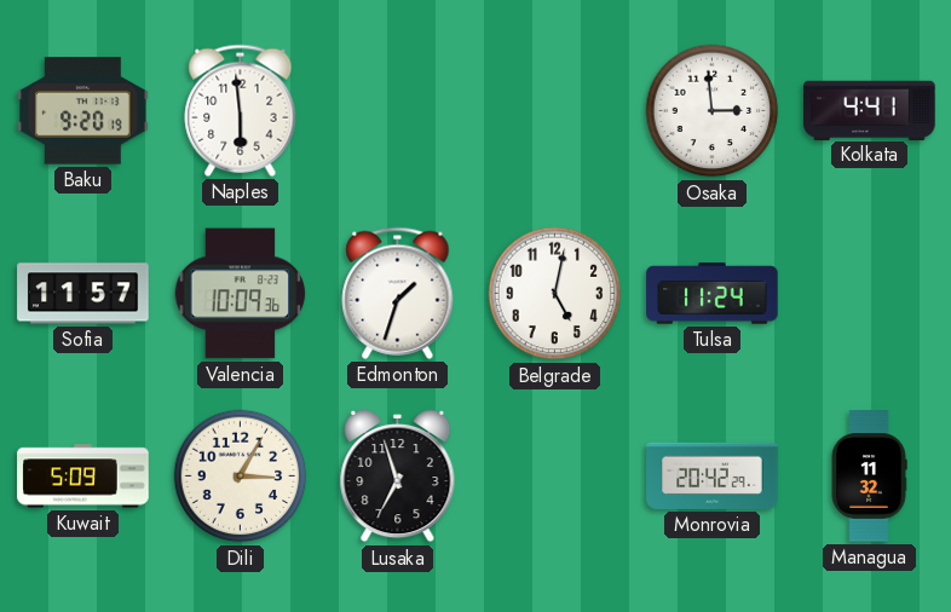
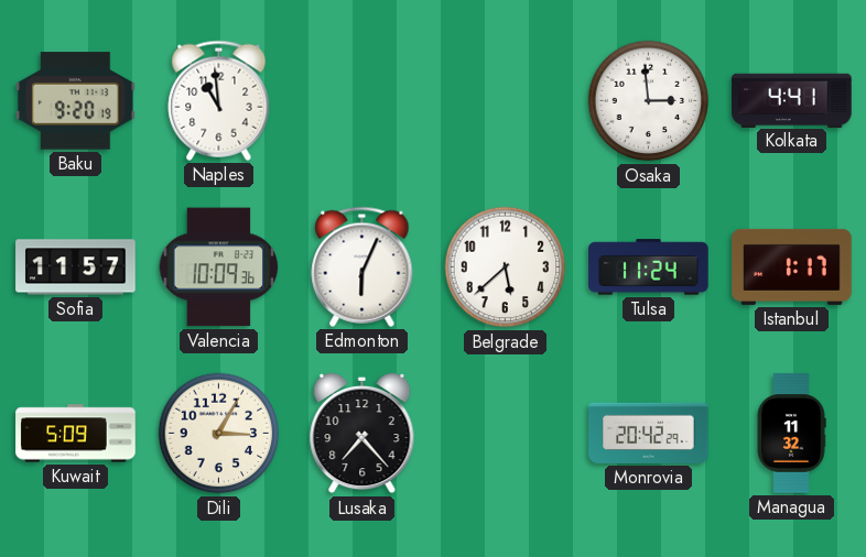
Naples: 5:59 -> 10:59
Edmonton: 1:33 -> 6:04
Belgrade: 5:02 -> 5:38
Istanbul: none -> 1:17
Lusaka: 6:57 -> 7:23
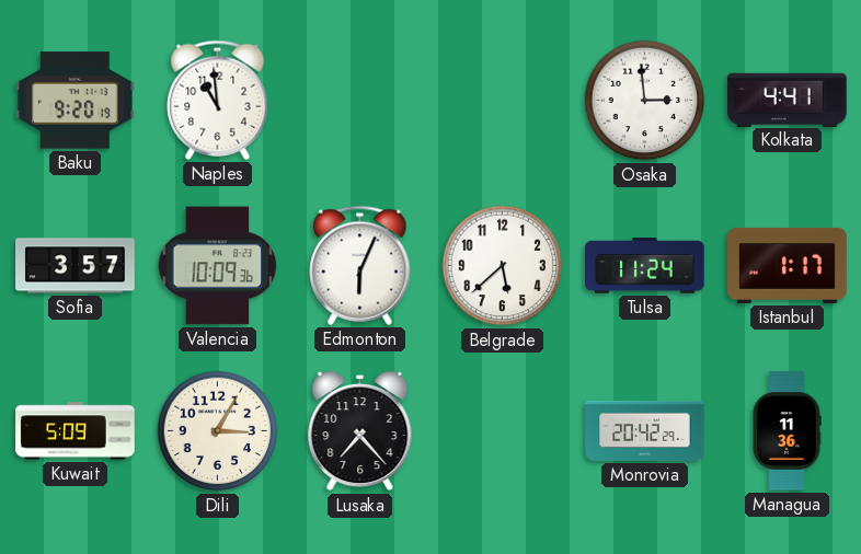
Sofia: 11:57 -> 3:57
Managua: 11:32 -> 11:36
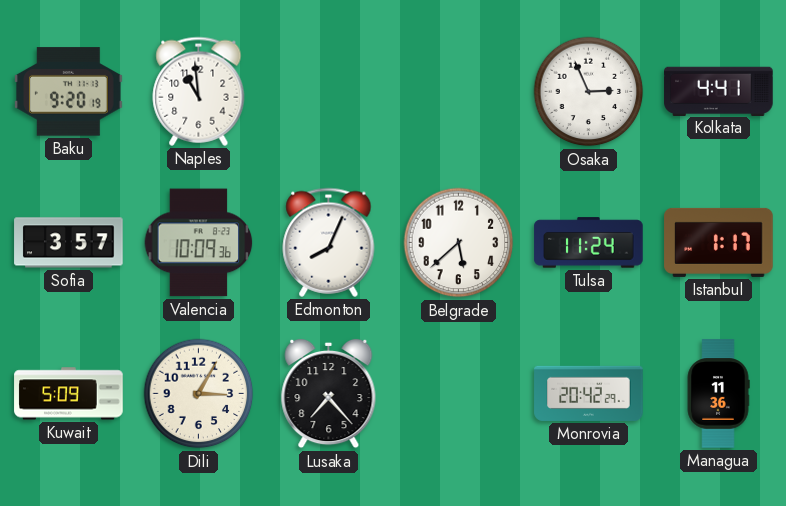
Osaka: 2:59 -> 2:56
Edmonton: 6:04 -> 8:04
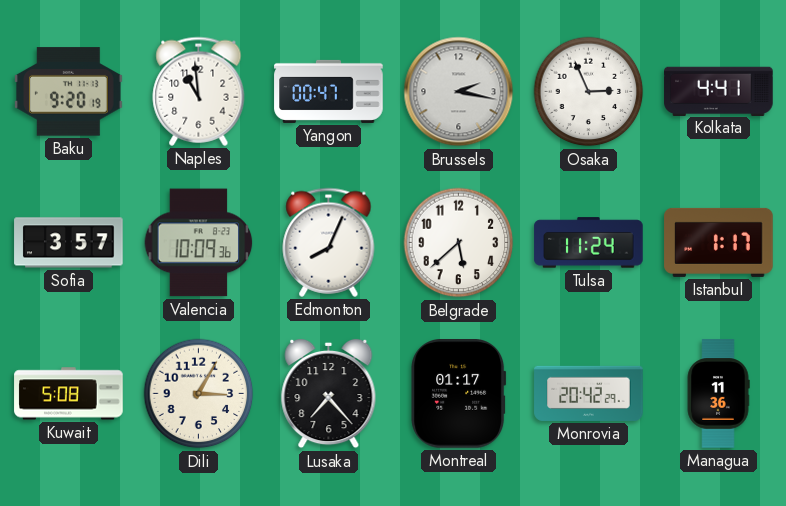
Yangon: none -> 00:47
Brussels: none -> 2:17
Kuwait: 5:09 -> 5:08
Montreal: none -> 01:17
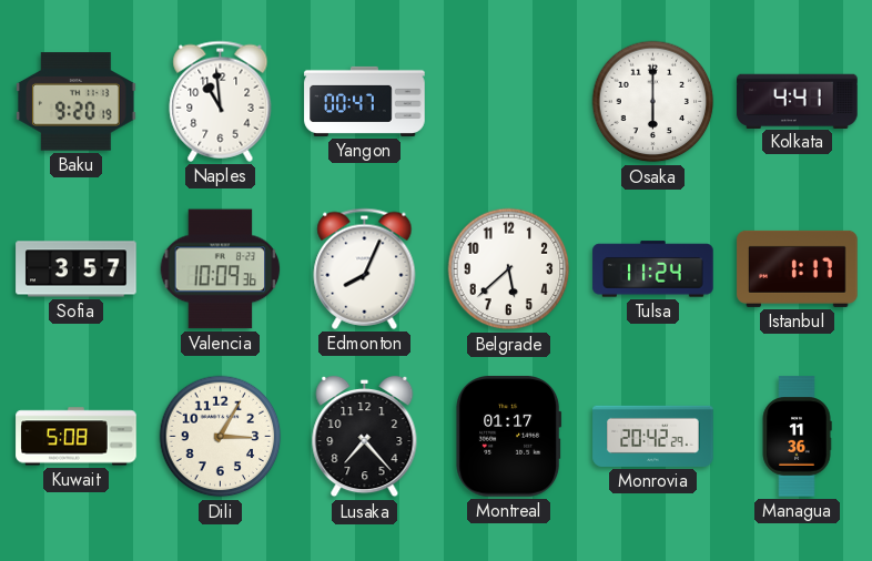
Brussels: 2:17 -> none
Osaka: 2:56 -> 6:00
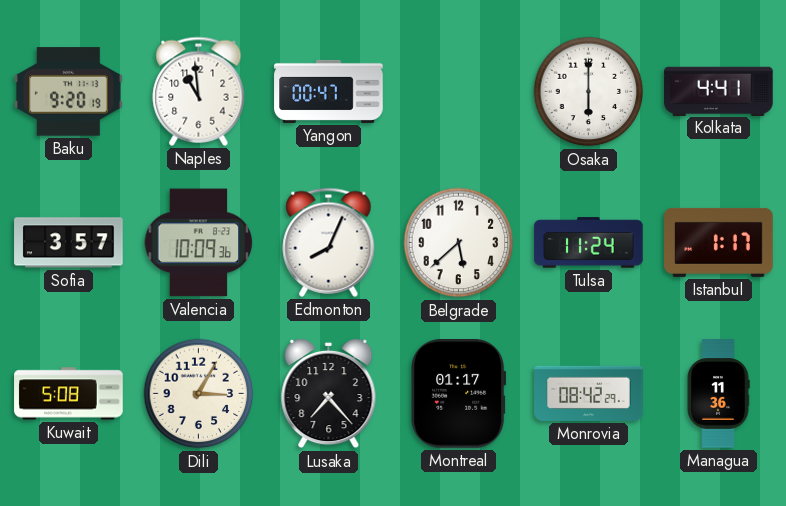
Monrovia: 20:42 -> 08:42
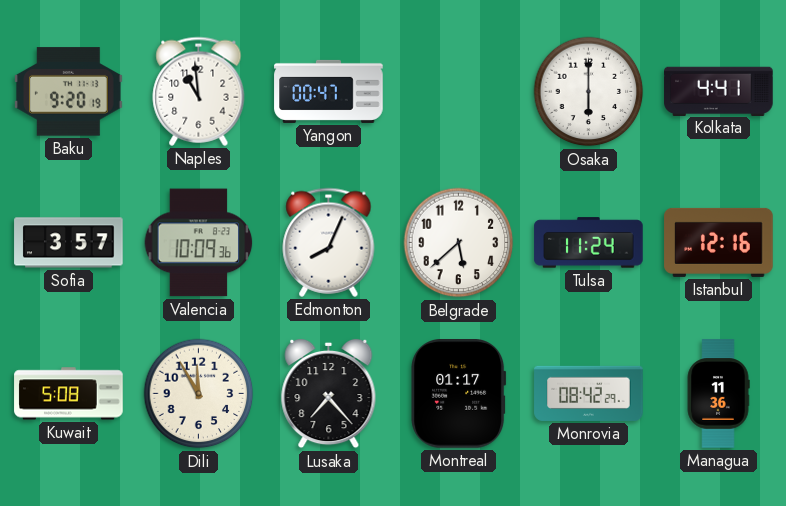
Istanbul: 1:17 -> 12:16
Dili: 3:05 -> 11:55
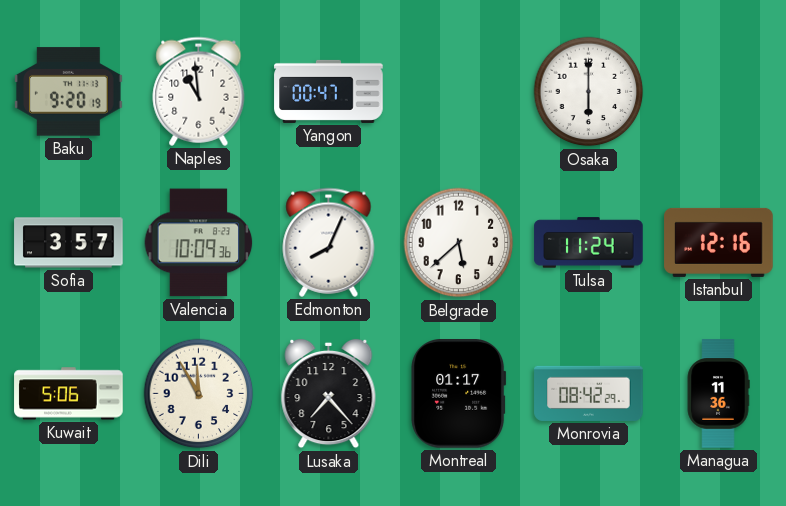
Kolkata: 4:41 -> none
Kuwait: 5:08 -> 5:06
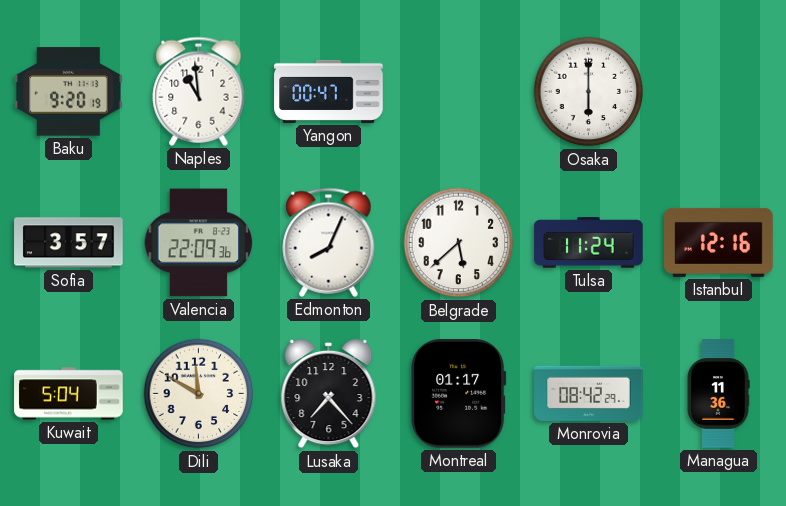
Valencia: 10:09 -> 22:09
Kuwait: 5:06 -> 5:04
Dili: 11:55 -> 11:50
